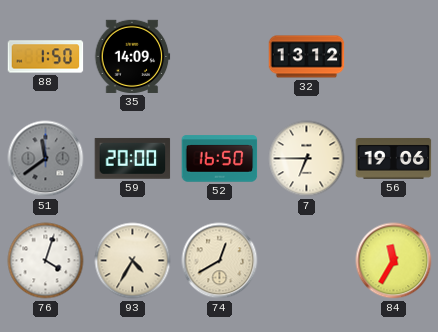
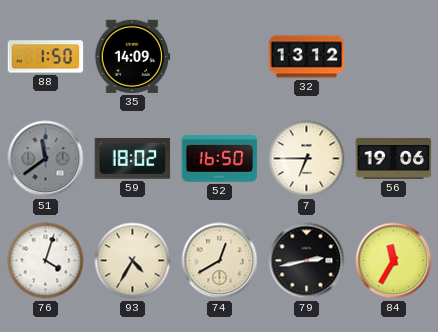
59: 20:00 -> 18:02
79: none -> 2:43
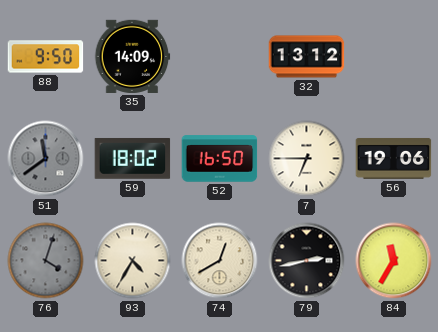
88: 1:50 -> 9:50
76 dial: white -> grey
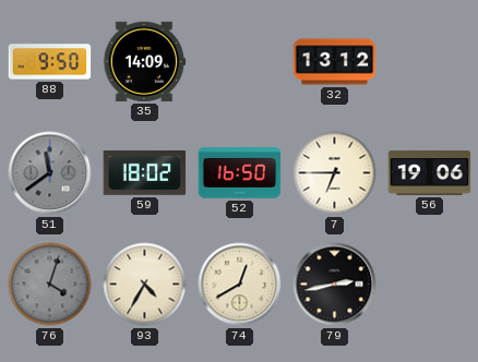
84: 11:35 -> none
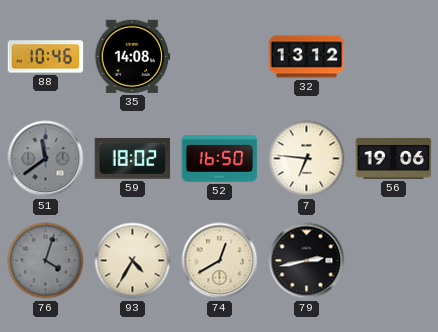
88: 9:50 -> 10:46
35: 14:09 -> 14:08
7: 6:45 -> 6:46
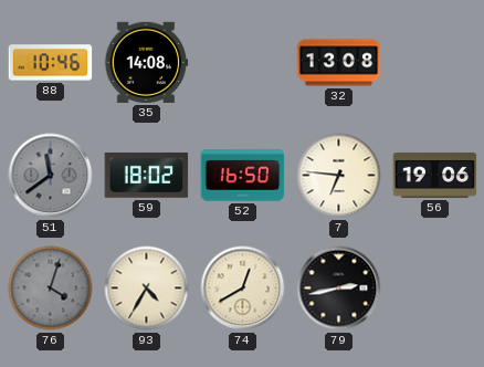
32: 13:12 -> 13:08
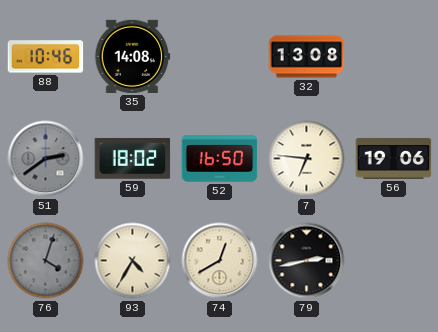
51: 11:39 -> 2:39
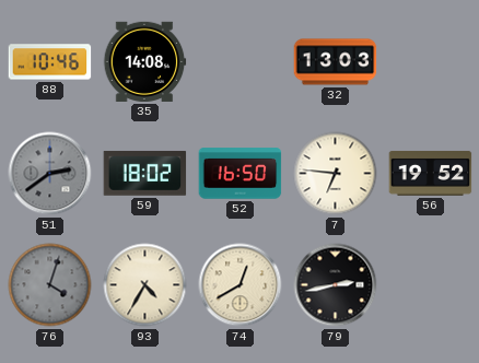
32: 13:08 -> 13:03
56: 19:06 -> 19:52
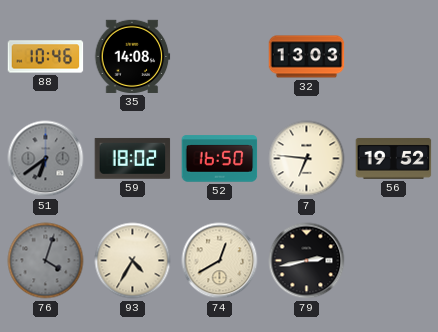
51: 2:39 -> 6:39
